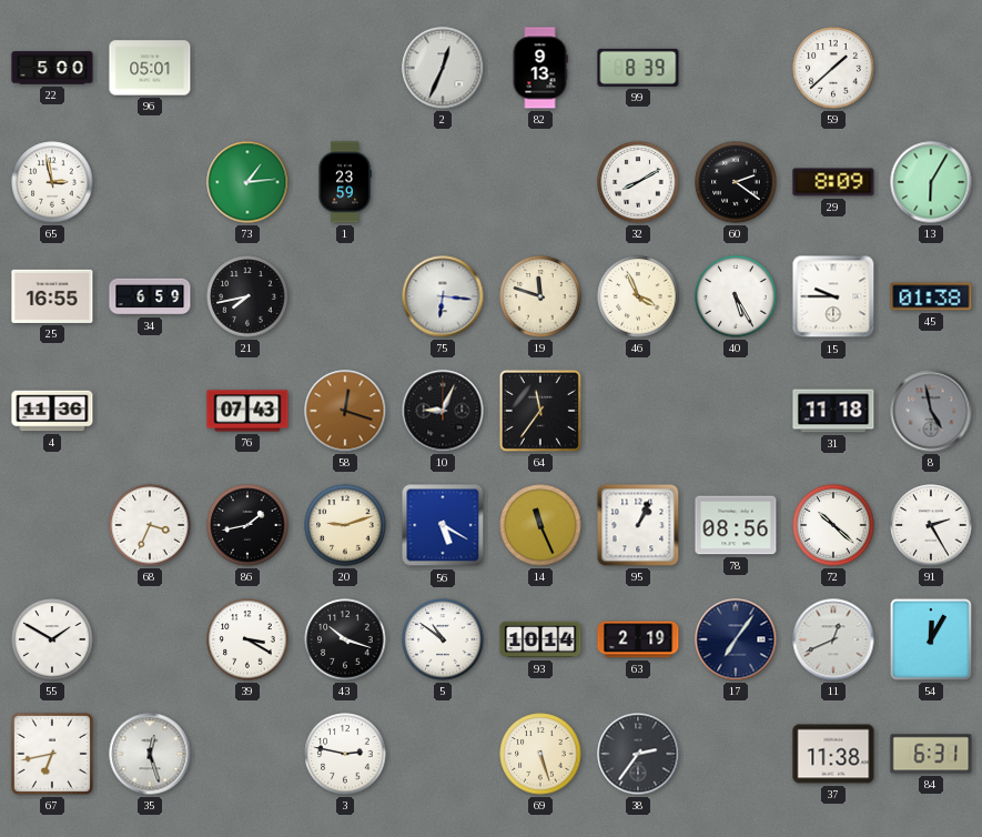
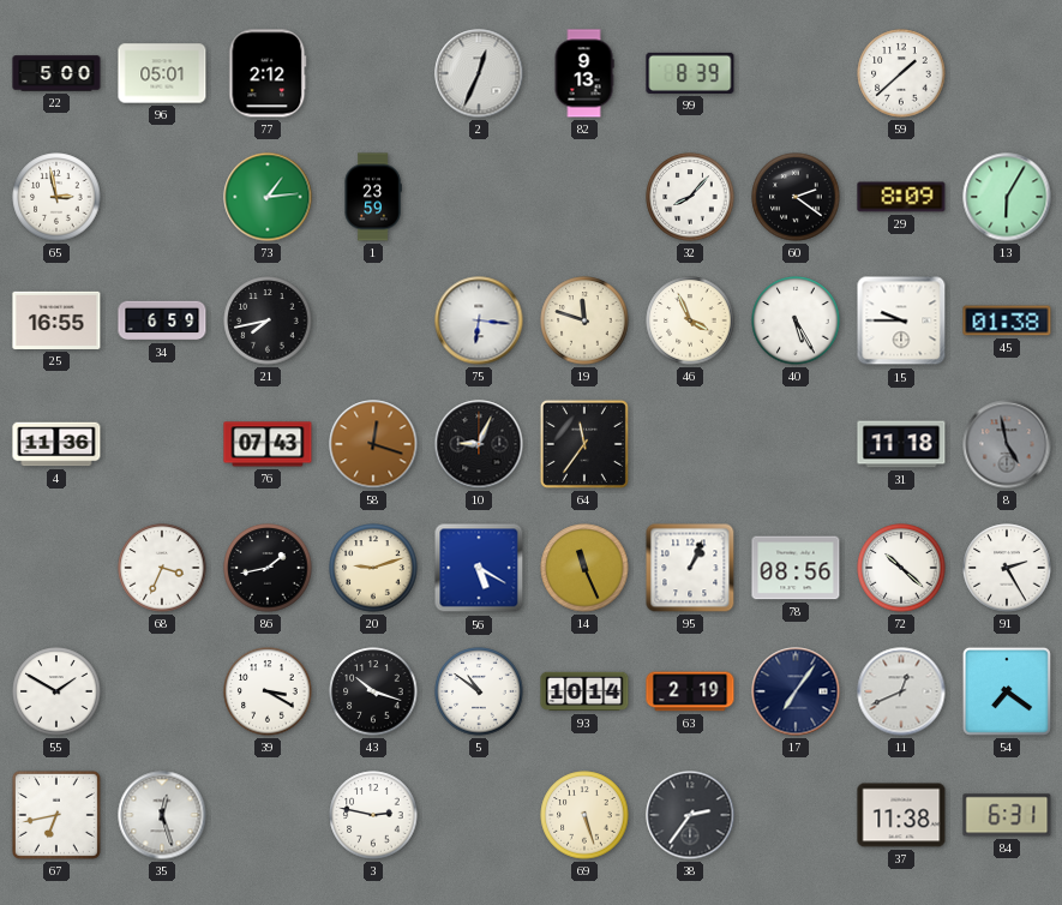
77: none -> 2:12
32: 8:10 -> 8:07
54: 12:05 -> 7:21
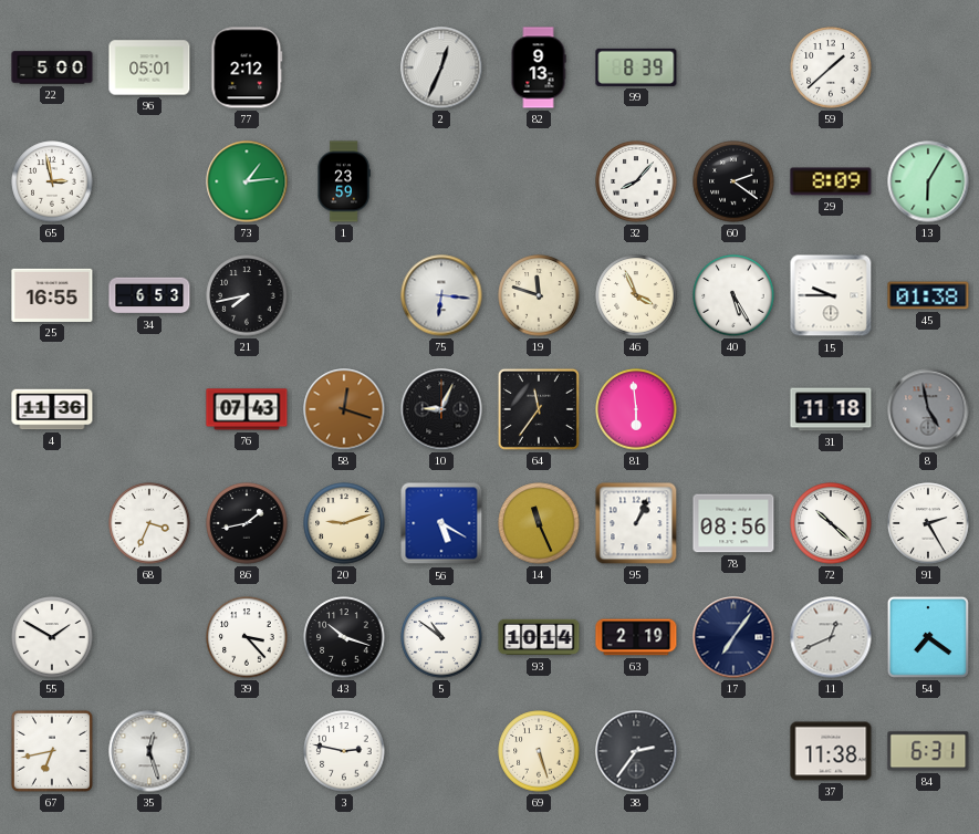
34: 6:59 -> 6:53
81: none -> 5:59
39: 3:20 -> 3:23
